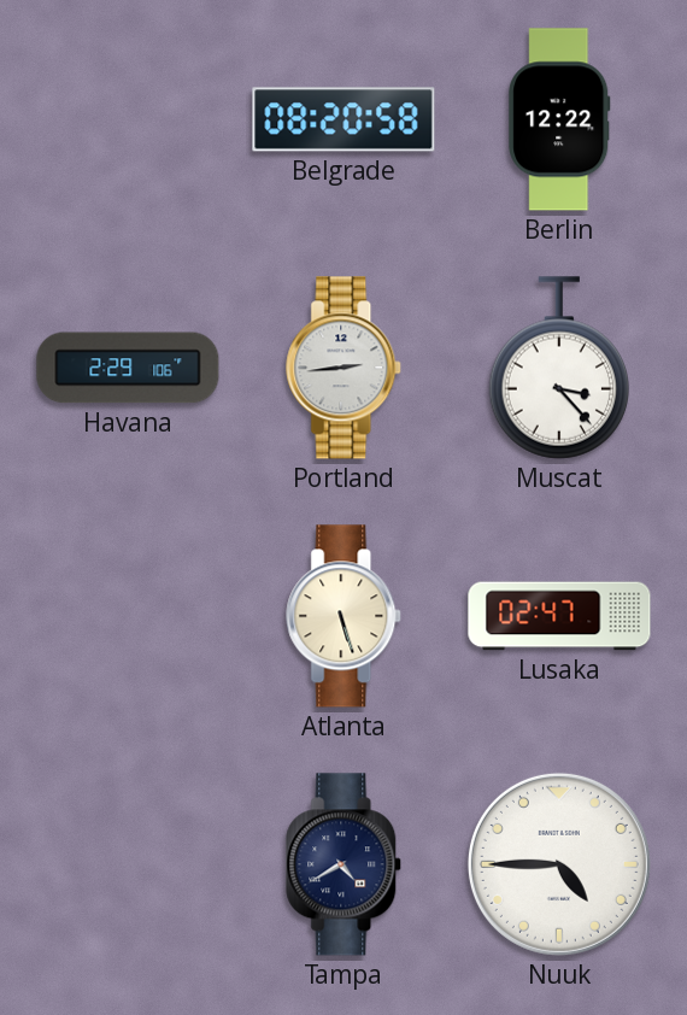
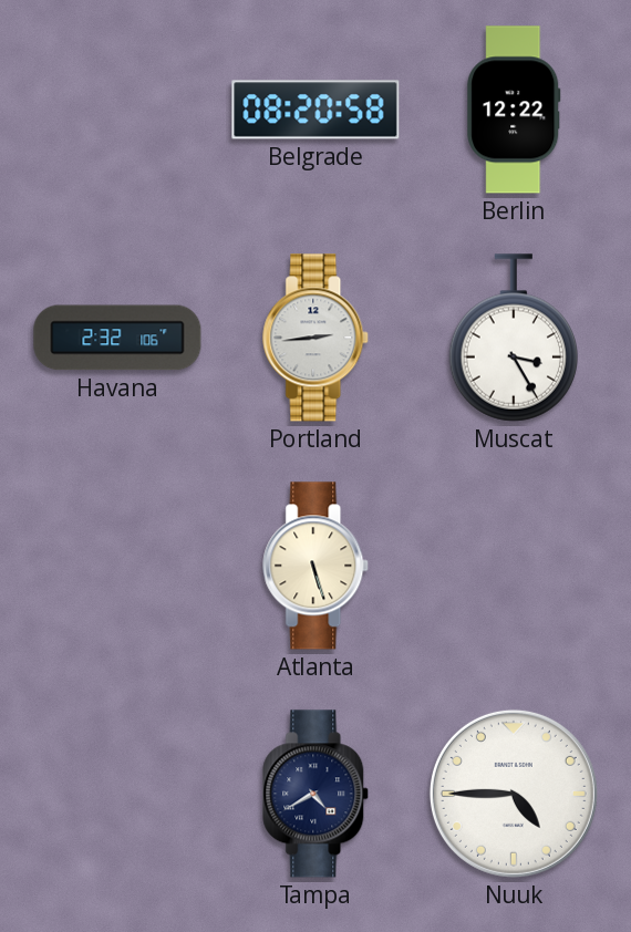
Havana: 2:29 -> 2:32
Muscat: 3:23 -> 3:25
Lusaka: 02:47 -> none
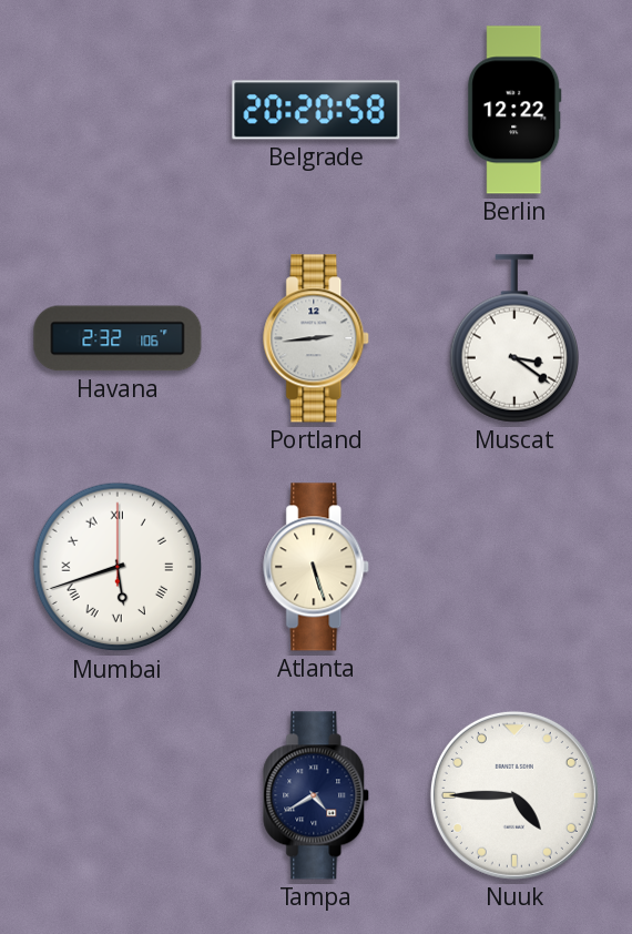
Belgrade: 08:20 -> 20:20
Muscat: 3:25 -> 3:21
Mumbai: none -> 5:42
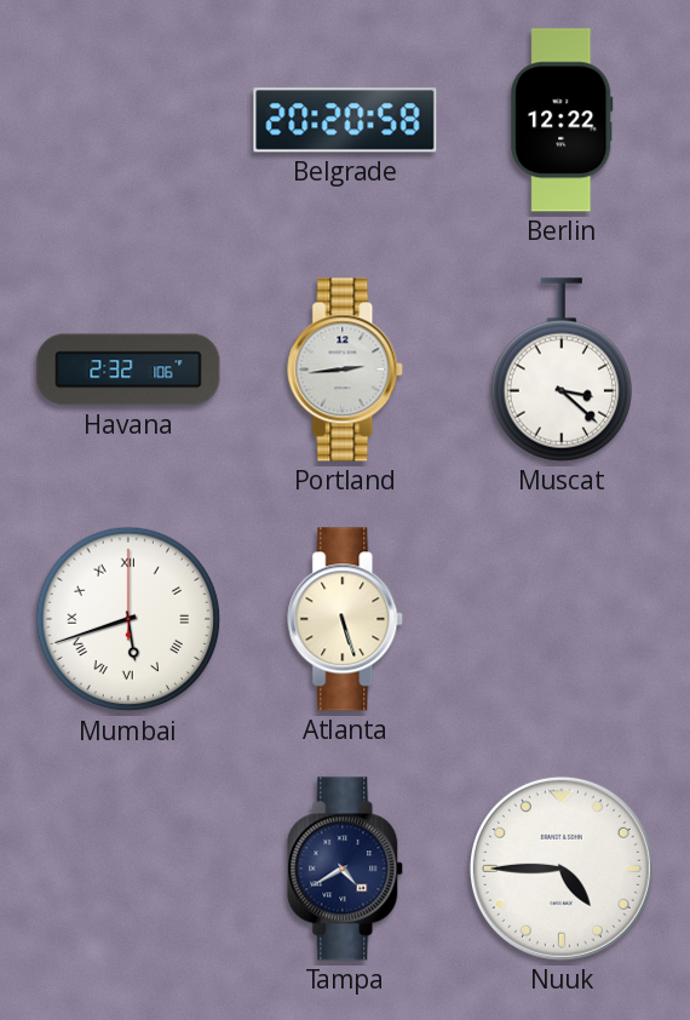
Muscat: 3:21 -> 3:22
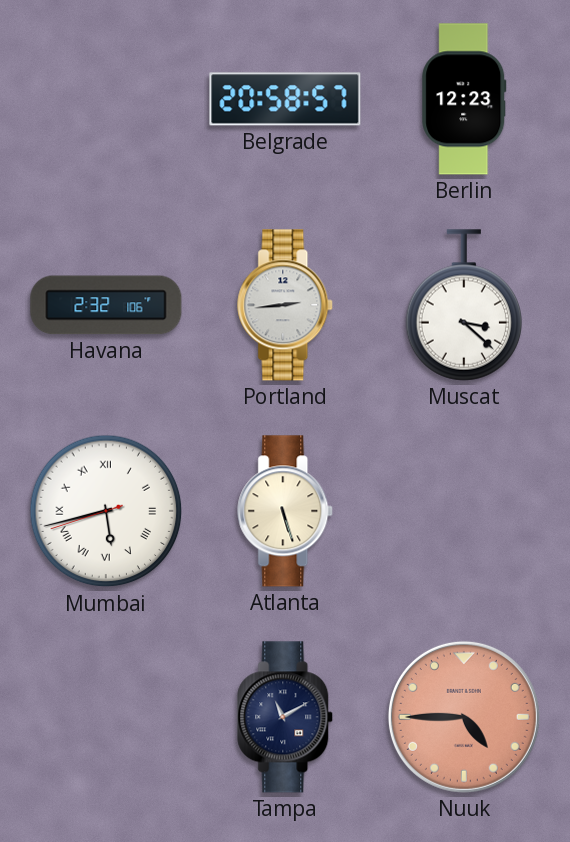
Belgrade: 20:20 -> 20:58
Berlin: 12:22 -> 12:23
Mumbai: 5:42:00 -> 5:42:42
Tampa: 4:40 -> 11:10
Nuuk dial: white -> salmon
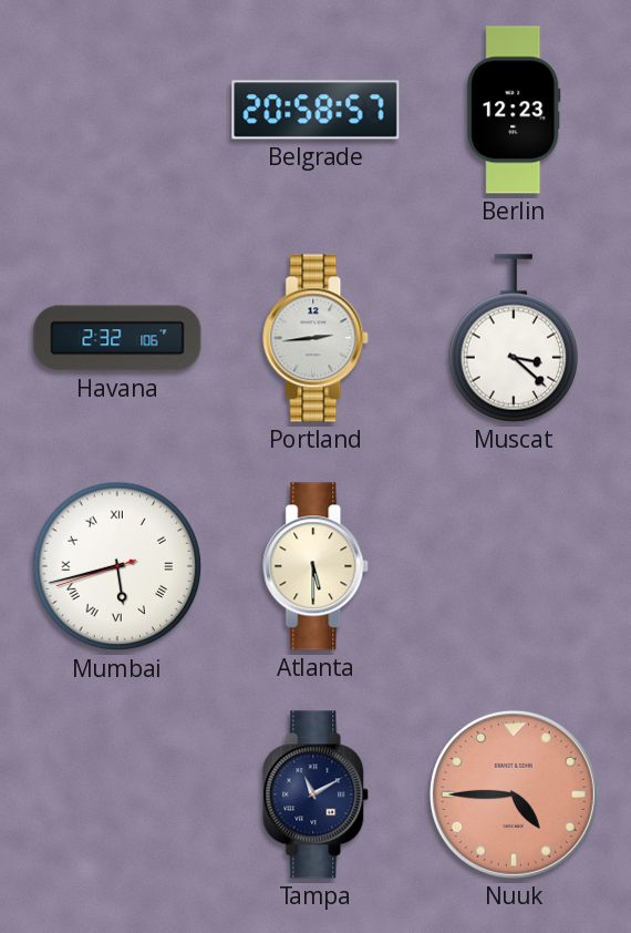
Atlanta: 5:27 -> 5:30
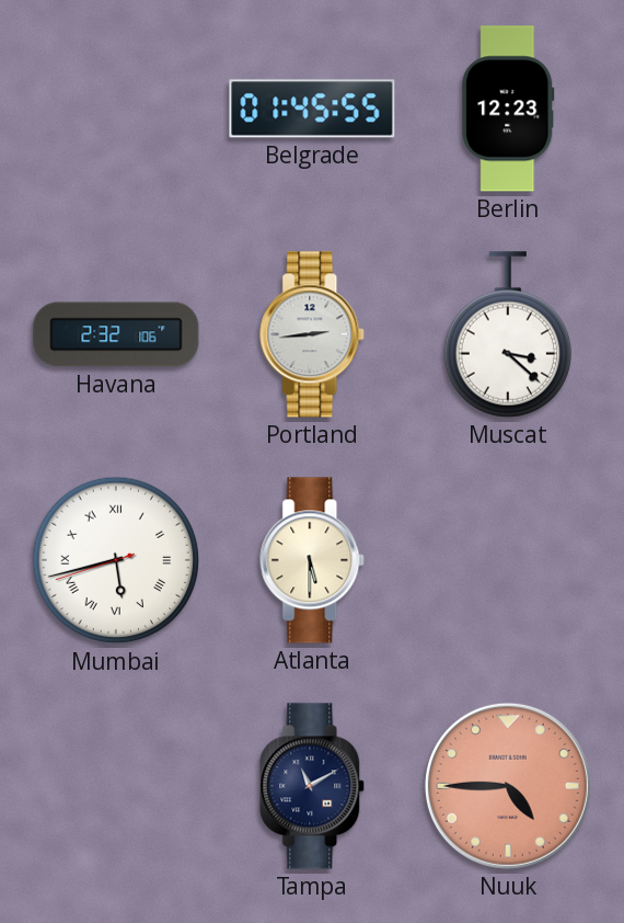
Belgrade: 20:58 -> 01:45
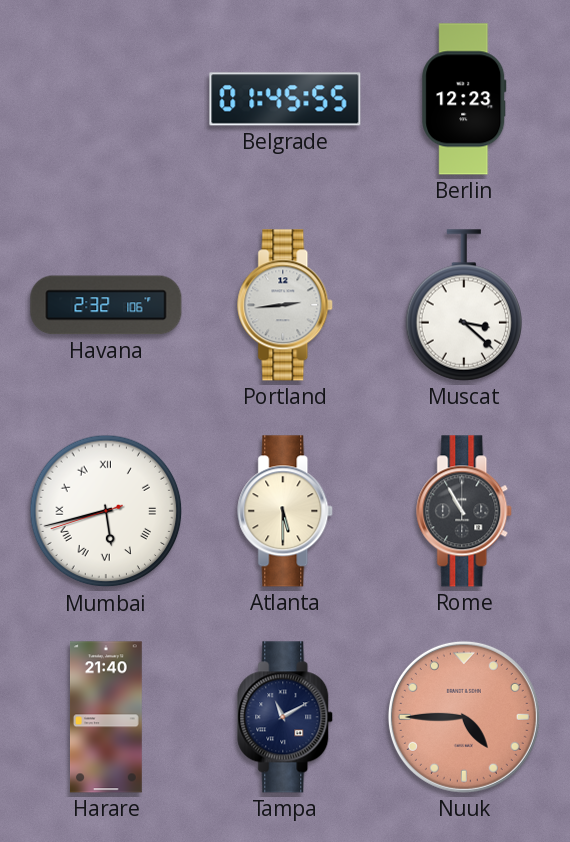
Rome: none -> 10:55
Harare: none -> 21:40
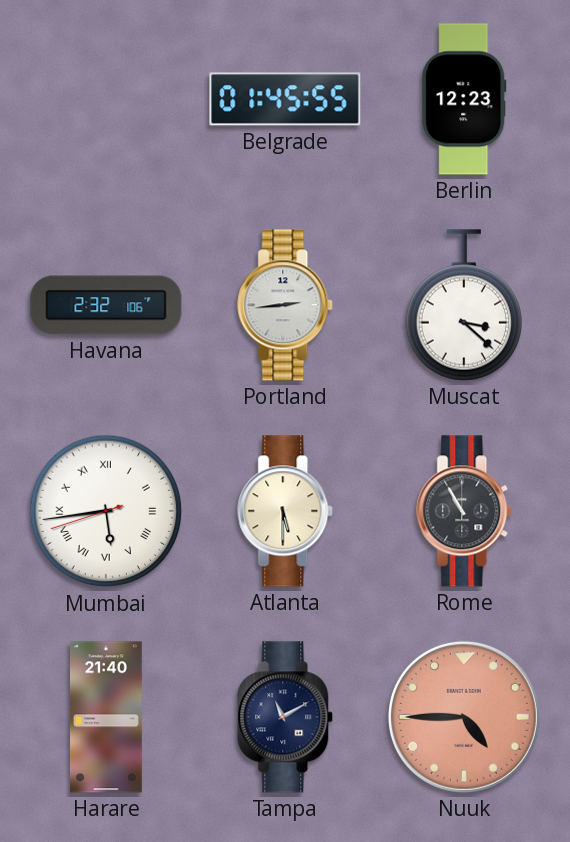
Mumbai: 5:42 -> 5:43
